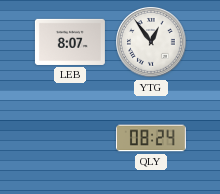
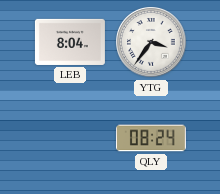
LEB: 8:07 -> 8:04
YTG: 12:54 -> 3:36
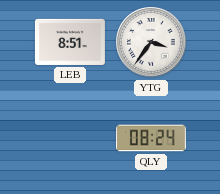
LEB: 8:04 -> 8:51
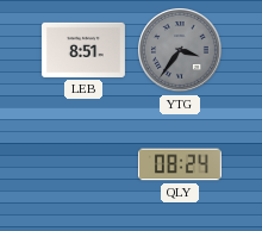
YTG dial: white -> grey
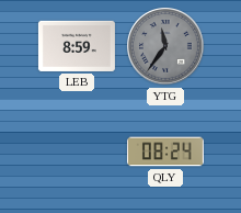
LEB: 8:51 -> 8:59
YTG: 3:36 -> 11:36
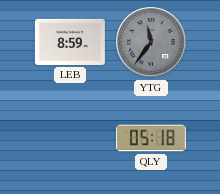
QLY: 08:24 -> 05:18
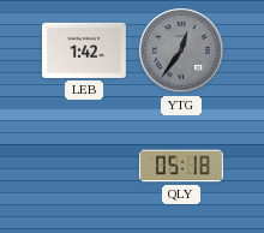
LEB: 8:59 -> 1:42
YTG: 11:36 -> 12:36
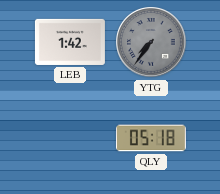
YTG: 12:36 -> 7:36
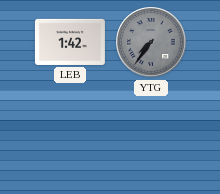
QLY: 05:18 -> none
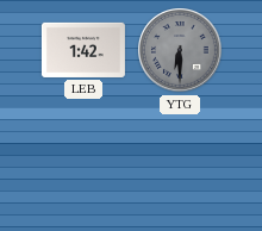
YTG: 7:36 -> 6:30
